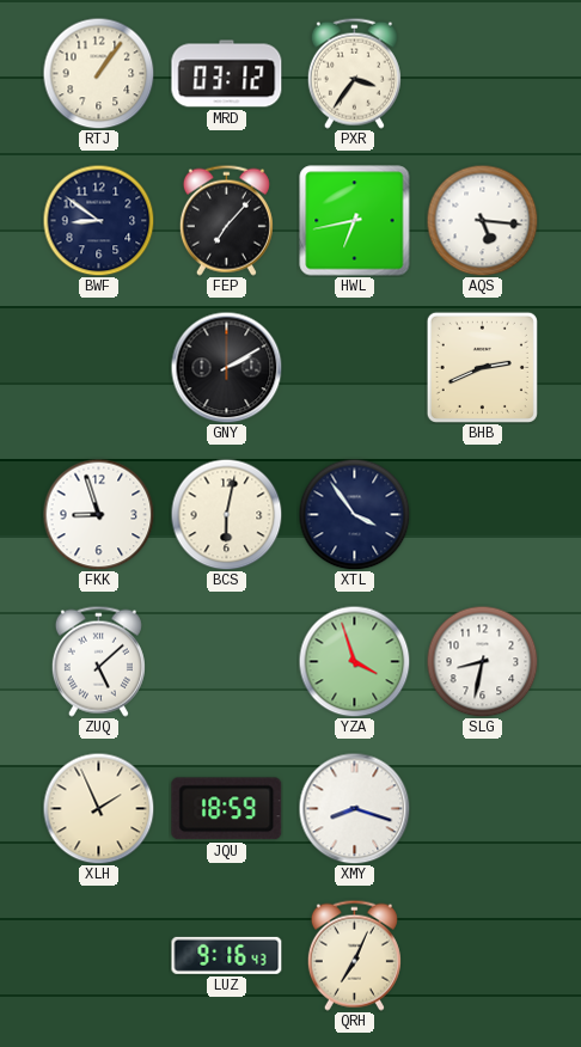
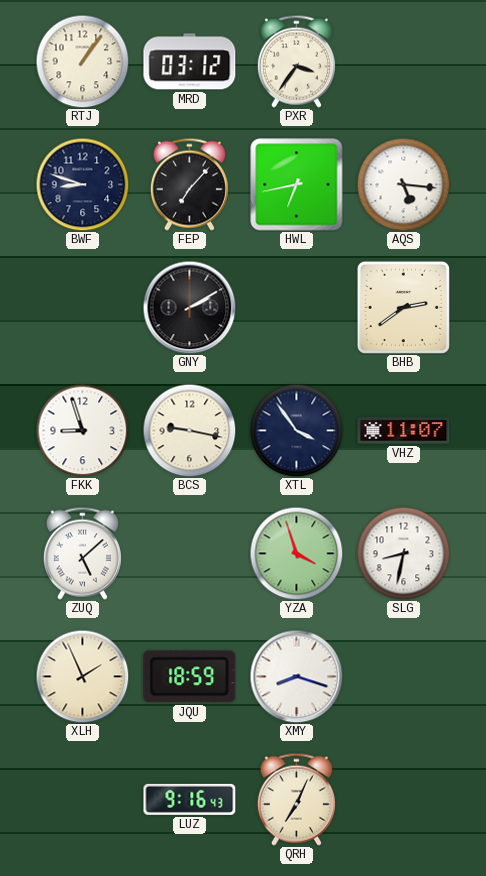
BWF: 8:51 -> 8:48
BHB: 2:41 -> 2:39
BCS: 6:02 -> 9:17
VHZ: none -> 11:07
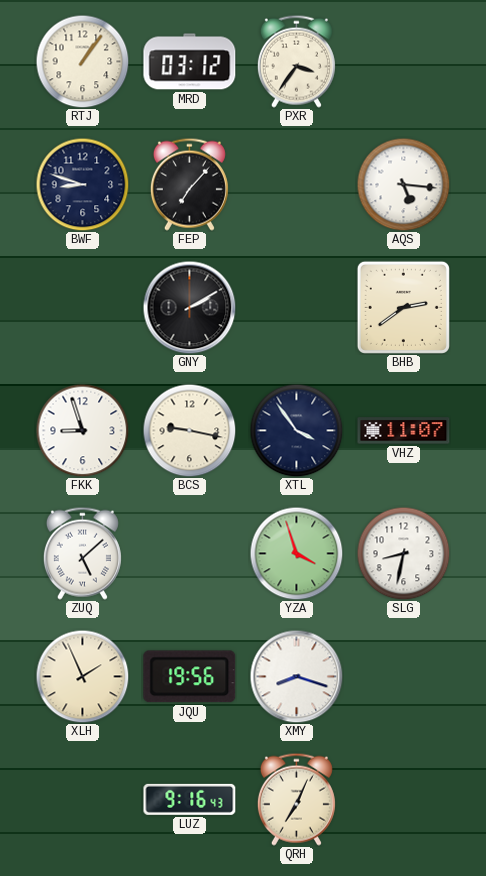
HWL: 6:43 -> none
JQU: 18:59 -> 19:56
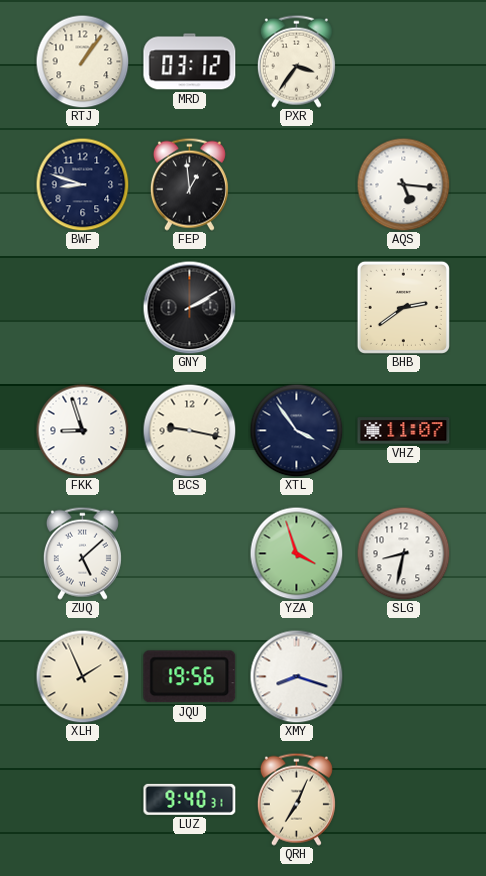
FEP: 7:07 -> 12:59
LUZ: 9:16 -> 9:40
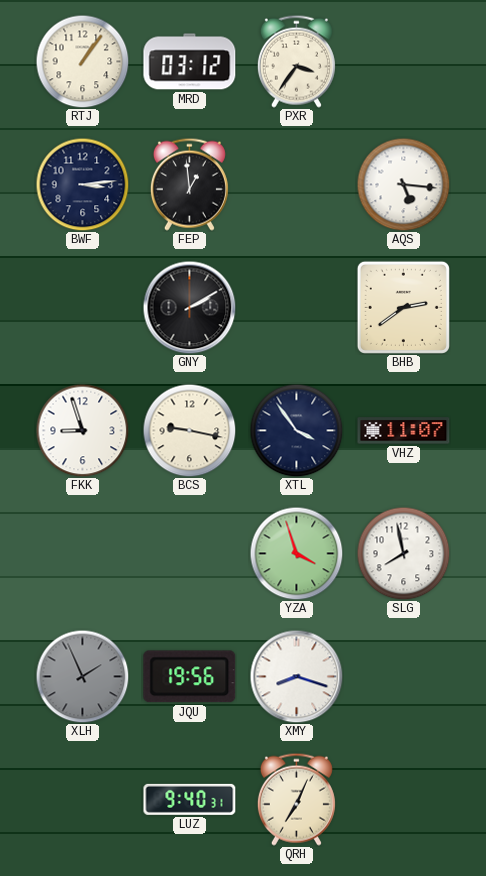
BWF: 8:48 -> 3:14
ZUQ: 5:08 -> none
SLG: 8:32 -> 7:58
XLH dial: cream -> grey
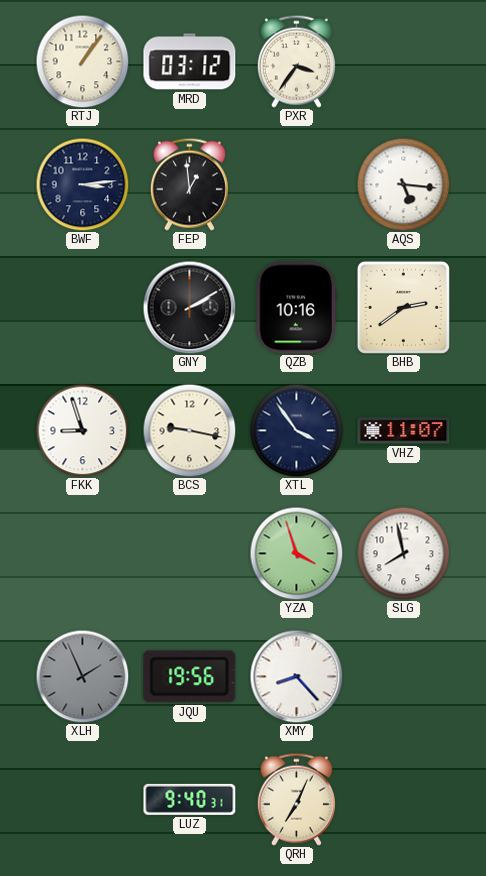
QZB: none -> 10:16
XMY: 8:18 -> 8:23
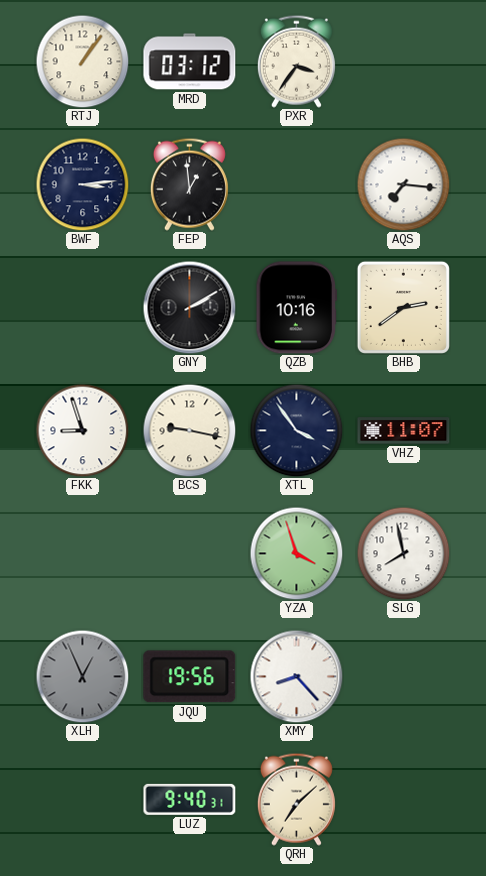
AQS: 5:16 -> 7:16
XLH: 1:56 -> 12:56
QRH: 7:04 -> 7:08
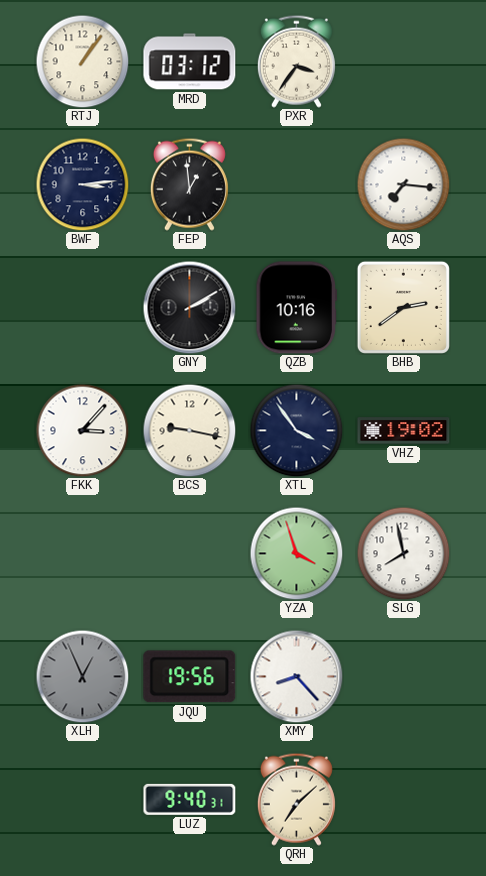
FKK: 8:57 -> 3:07
VHZ: 11:07 -> 19:02
